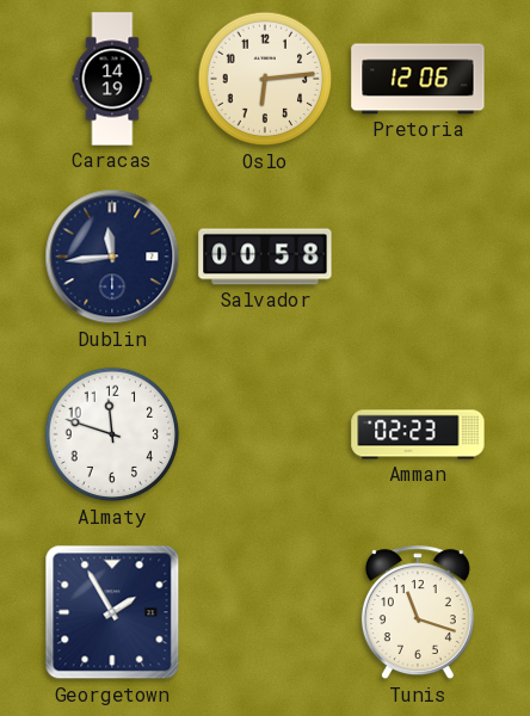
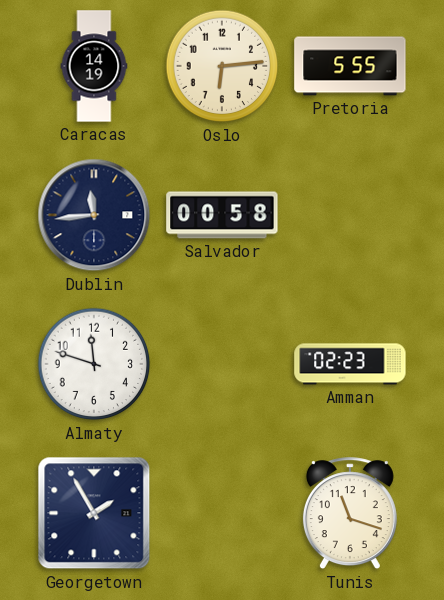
Pretoria: 12:06 -> 5:55
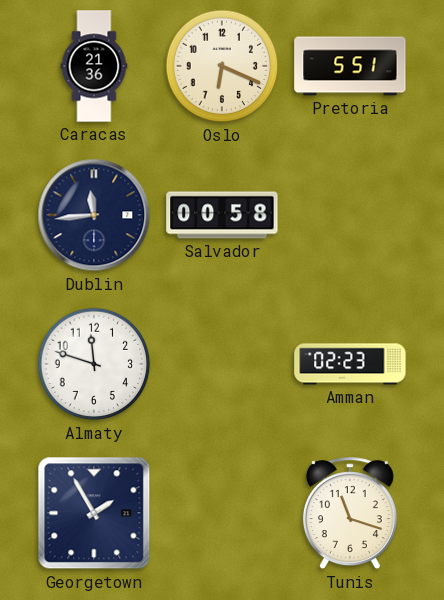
Caracas: 14:19 -> 21:36
Oslo: 6:14 -> 6:19
Pretoria: 5:55 -> 5:51
